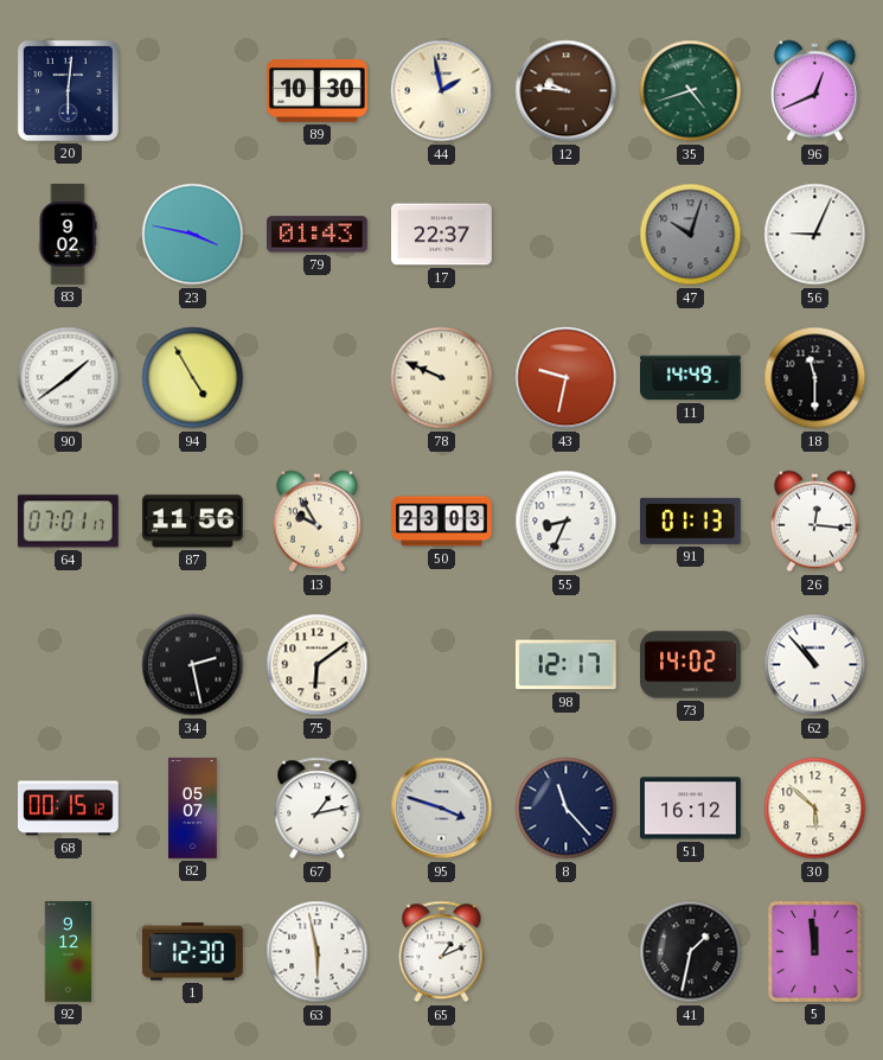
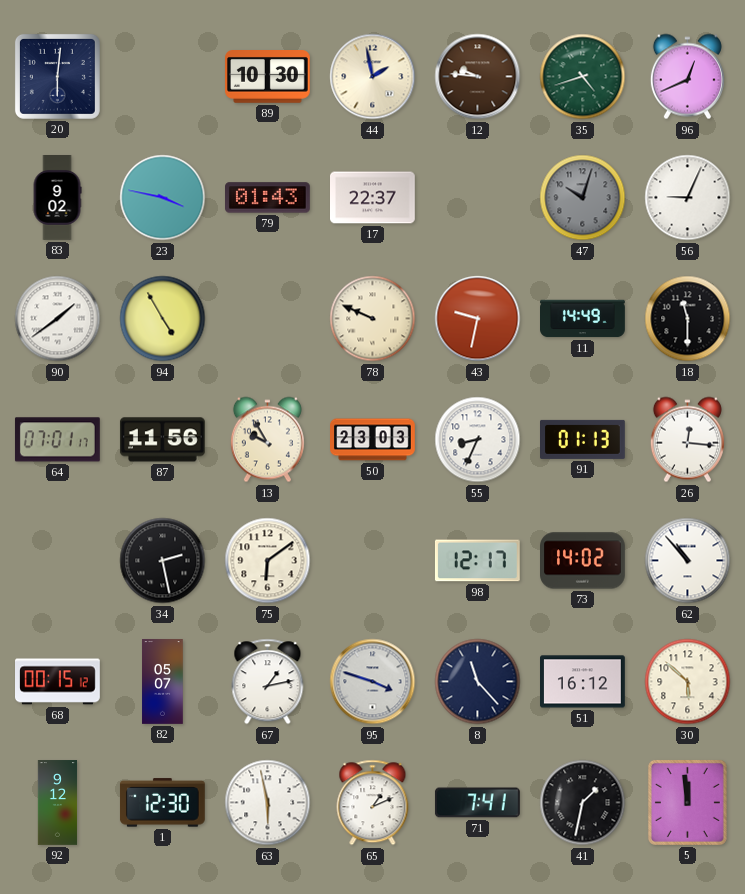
71: none -> 7:41
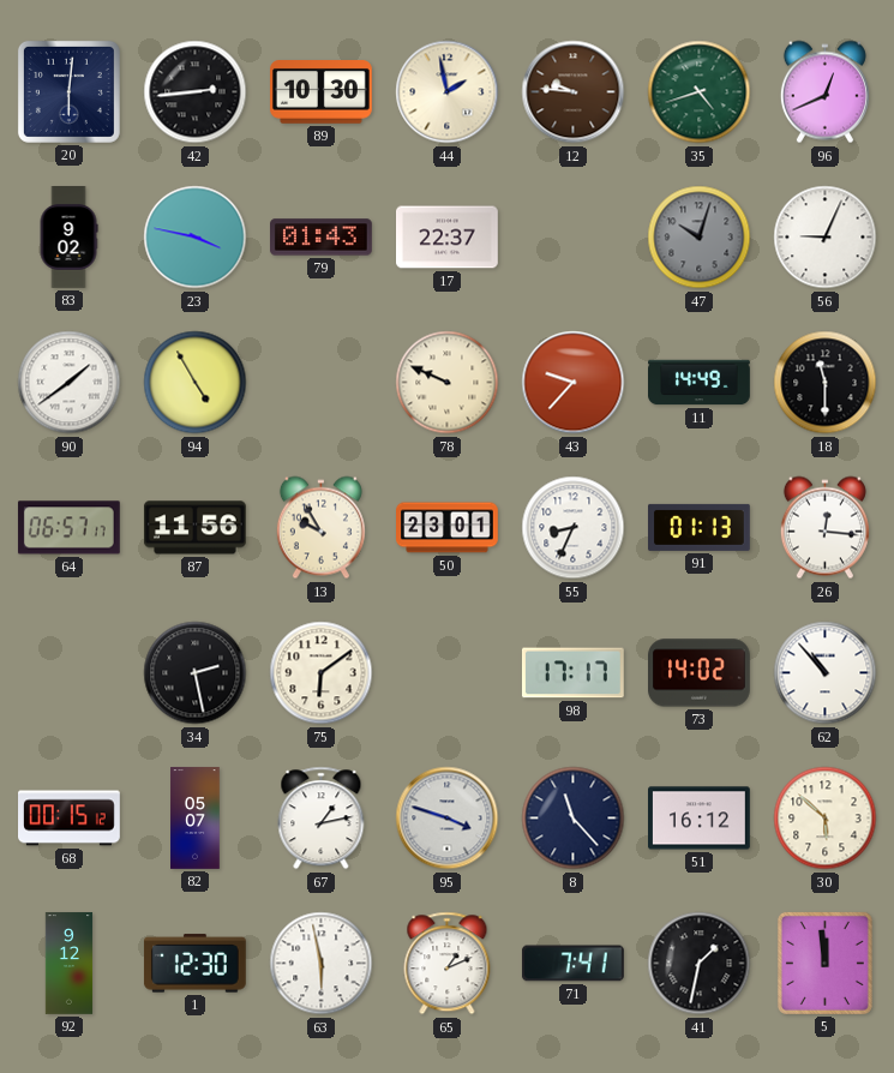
42: none -> 2:44
43: 9:32 -> 9:37
64: 07:01 -> 06:57
50: 23:03 -> 23:01
98: 12:17 -> 17:17
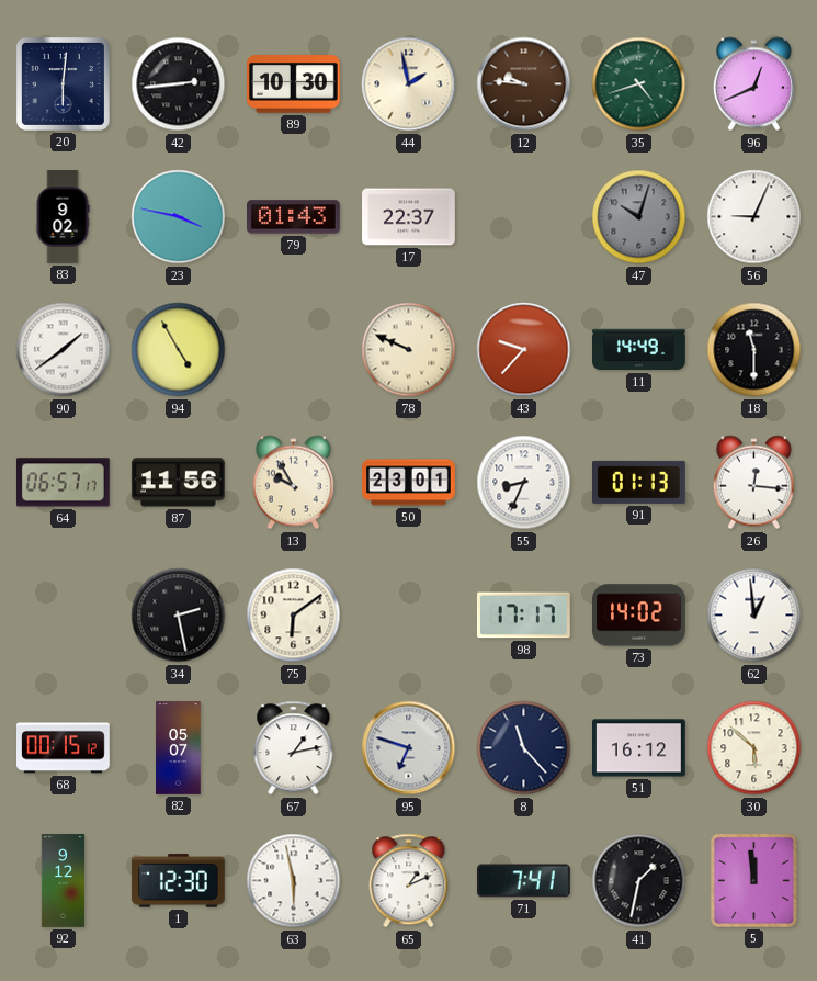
62: 10:53 -> 12:59
95: 3:48 -> 6:48
